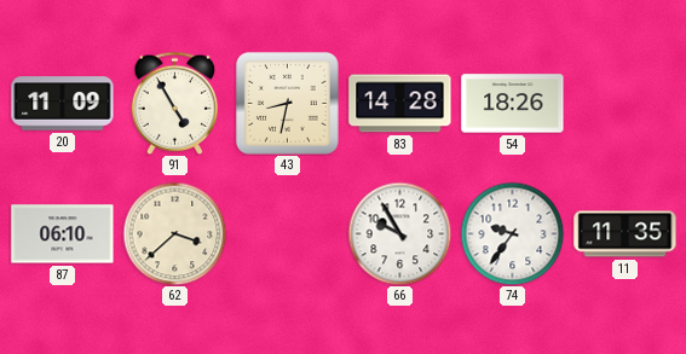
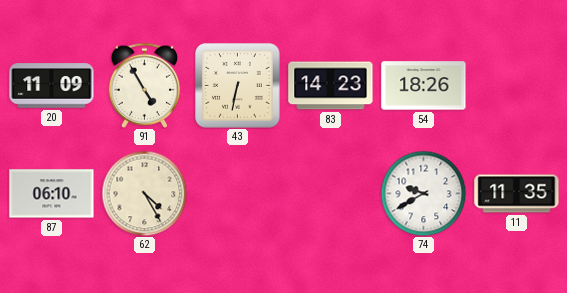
43: 8:32 -> 6:32
83: 14:28 -> 14:23
62: 3:38 -> 4:25
66: 9:55 -> none
74: 9:36 -> 9:40
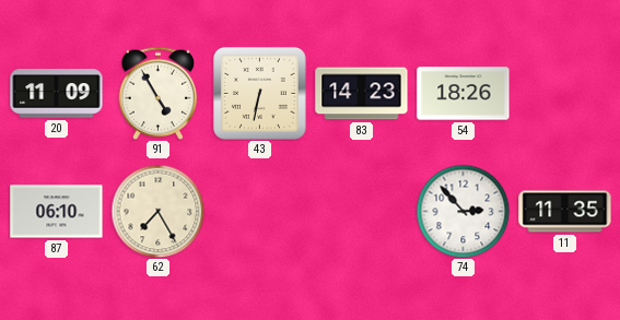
62: 4:25 -> 7:25
74: 9:40 -> 2:53
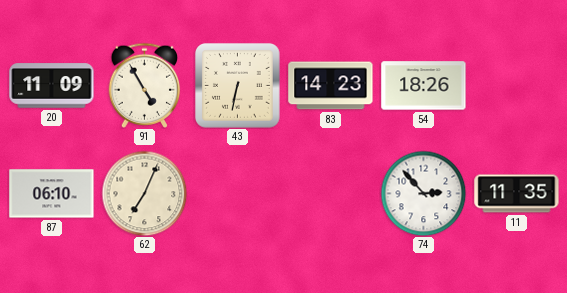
62: 7:25 -> 7:04
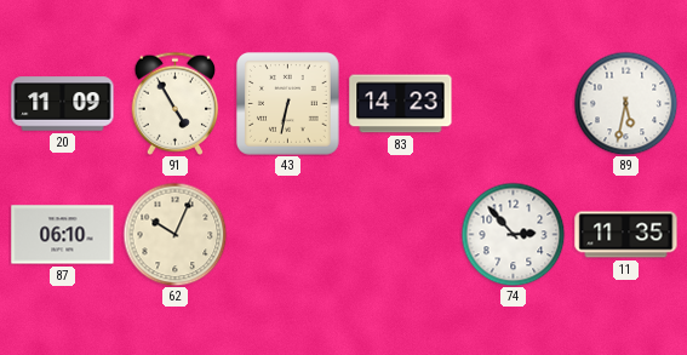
54: 18:26 -> none
89: none -> 5:32
62: 7:04 -> 10:04
